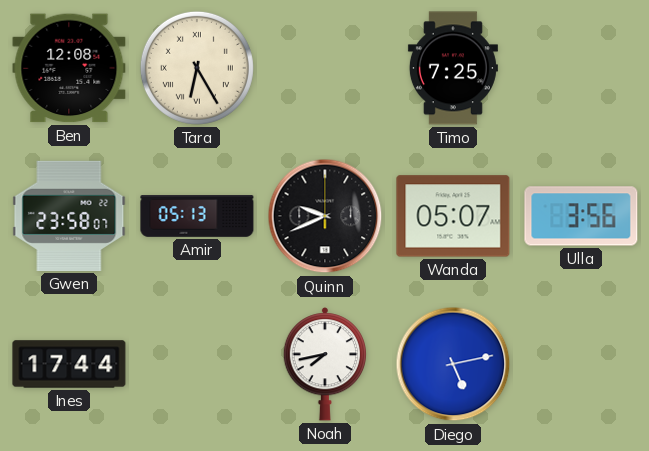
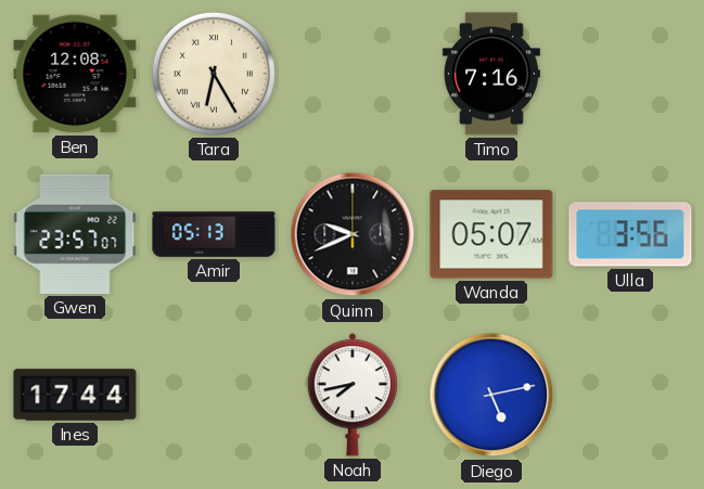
Timo: 7:25 -> 7:16
Gwen: 23:58 -> 23:57
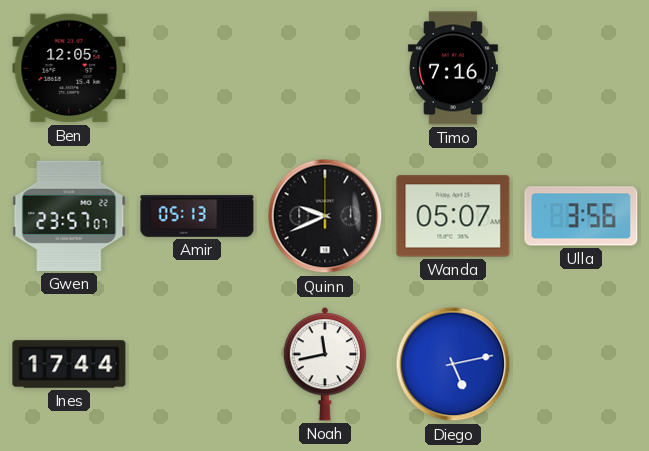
Ben: 12:08 -> 12:05
Tara: 6:25 -> none
Noah: 7:43 -> 11:43
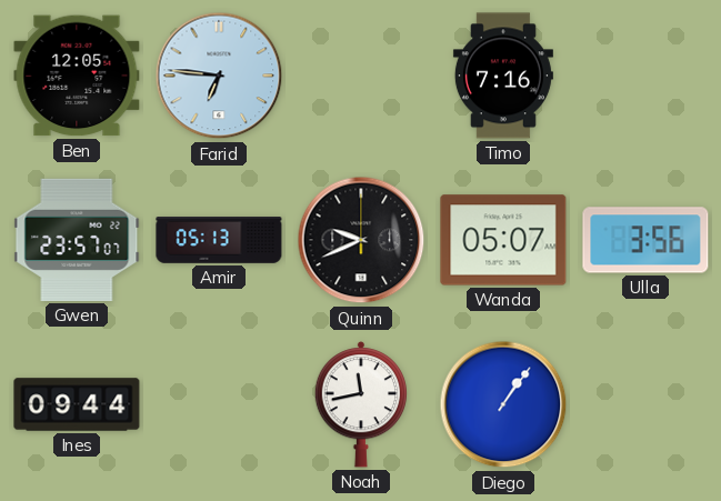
Farid: none -> 6:46
Ines: 17:44 -> 09:44
Diego: 5:13 -> 1:06
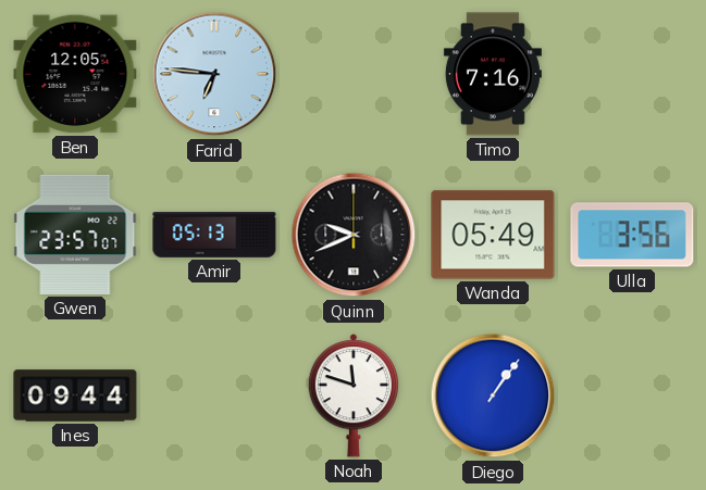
Wanda: 05:07 -> 05:49
Noah: 11:43 -> 11:48
